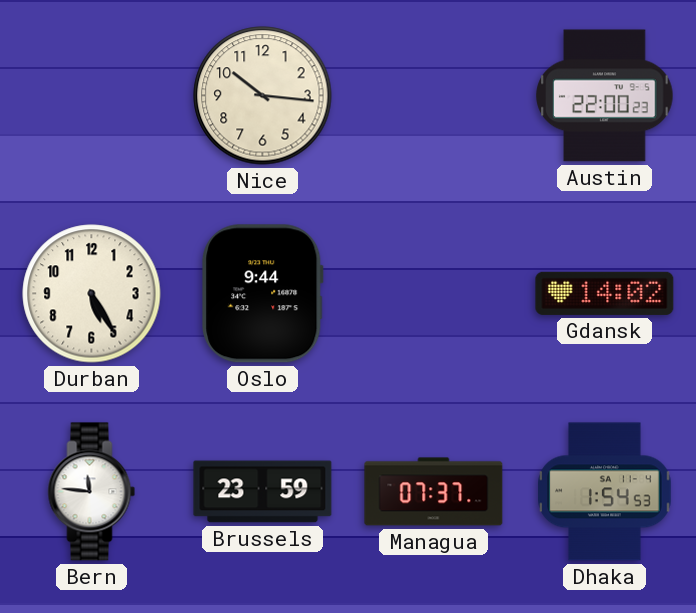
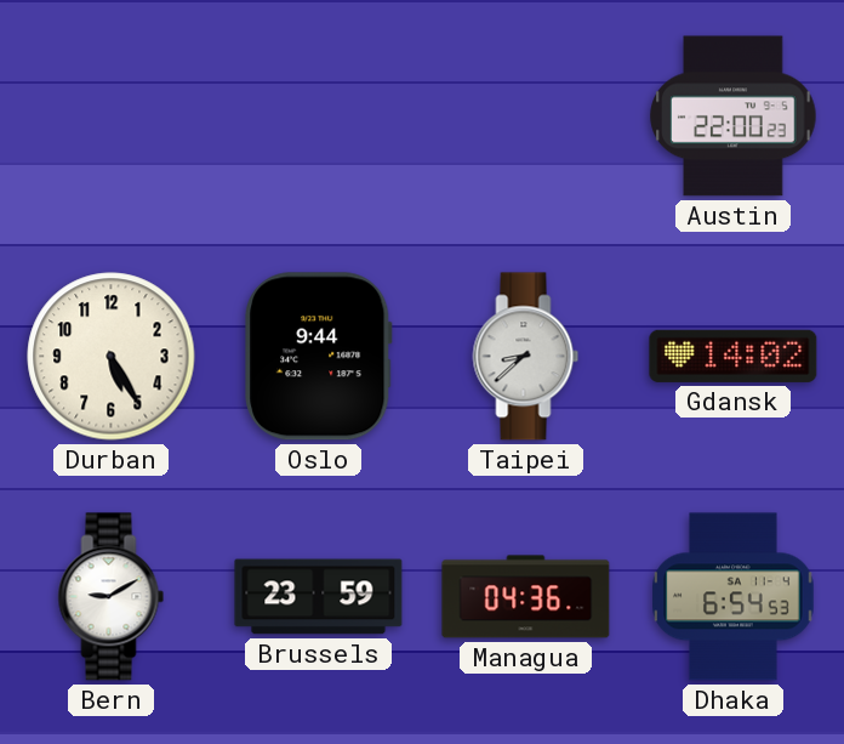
Nice: 10:16 -> none
Taipei: none -> 8:38
Bern: 11:46 -> 9:10
Managua: 07:37 -> 04:36
Dhaka: 1:54 -> 6:54
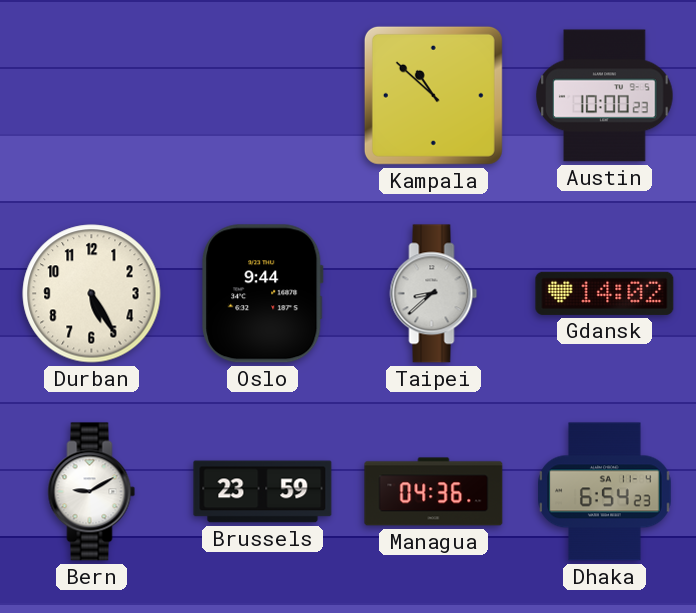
Kampala: none -> 10:52
Austin: 22:00 -> 10:00
Dhaka: 6:54:53 -> 6:54:23
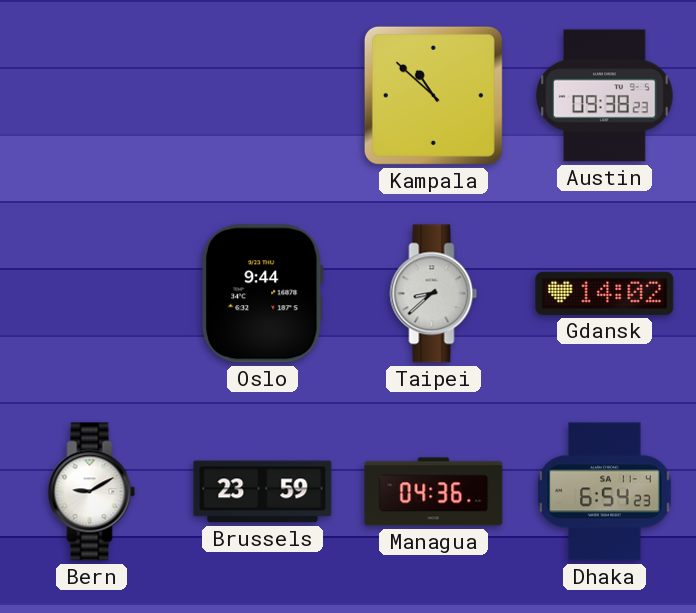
Austin: 10:00 -> 09:38
Durban: 5:25 -> none
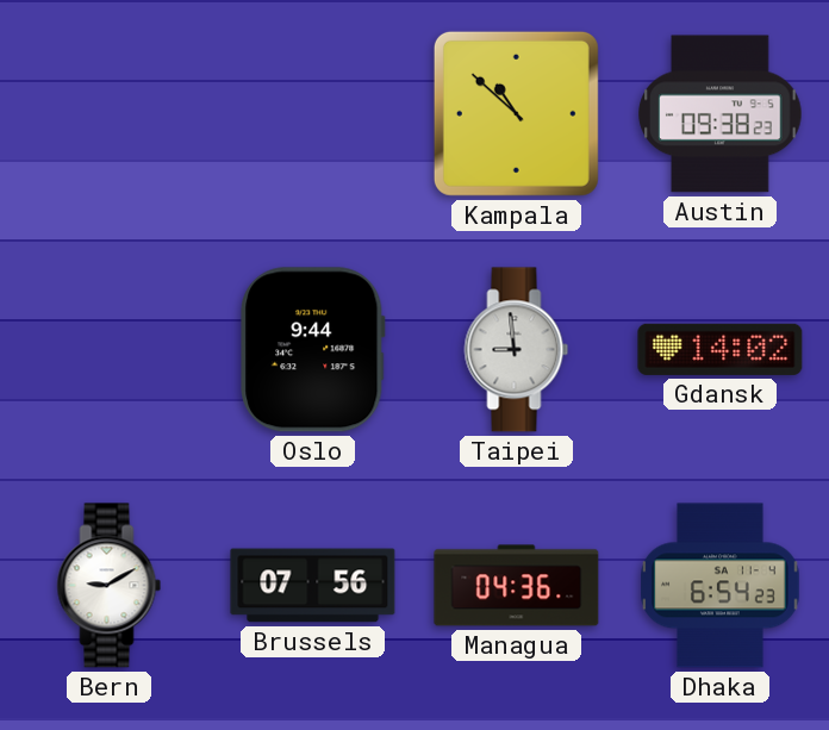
Taipei: 8:38 -> 8:59
Brussels: 23:59 -> 07:56
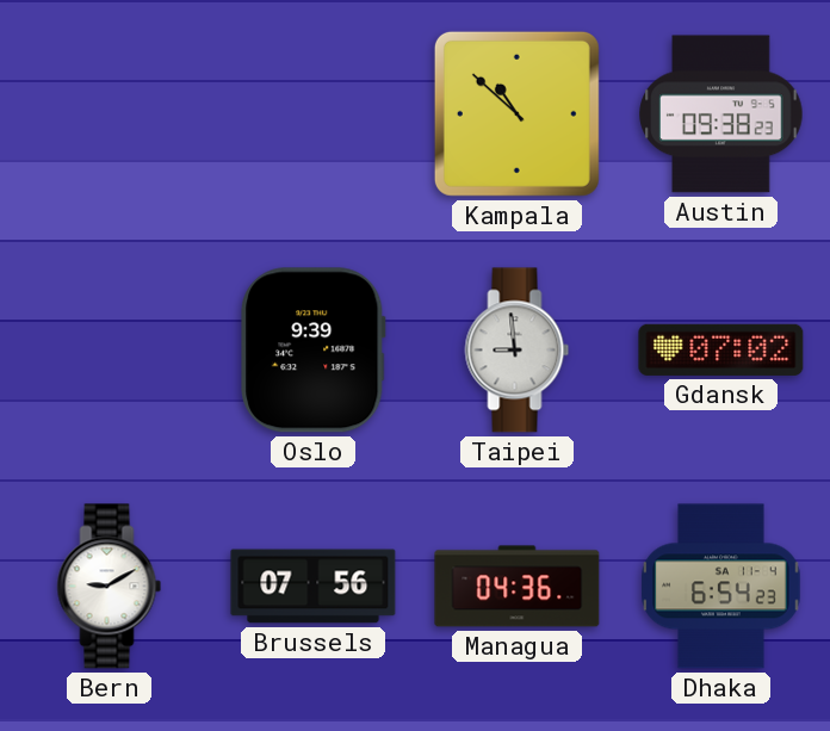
Oslo: 9:44 -> 9:39
Gdansk: 14:02 -> 07:02
